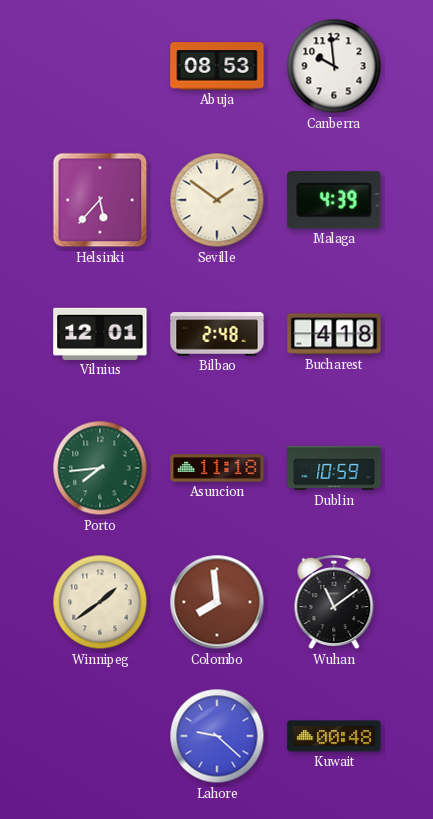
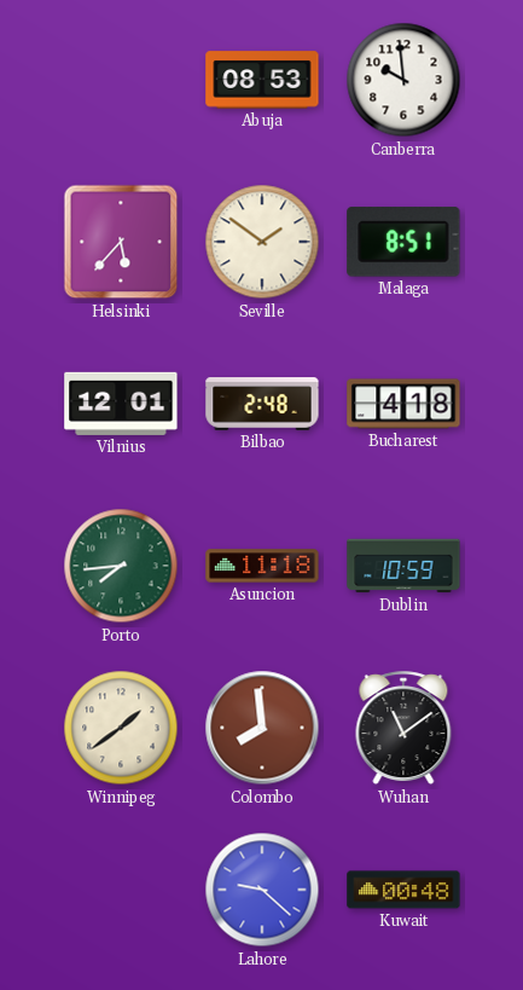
Malaga: 4:39 -> 8:51
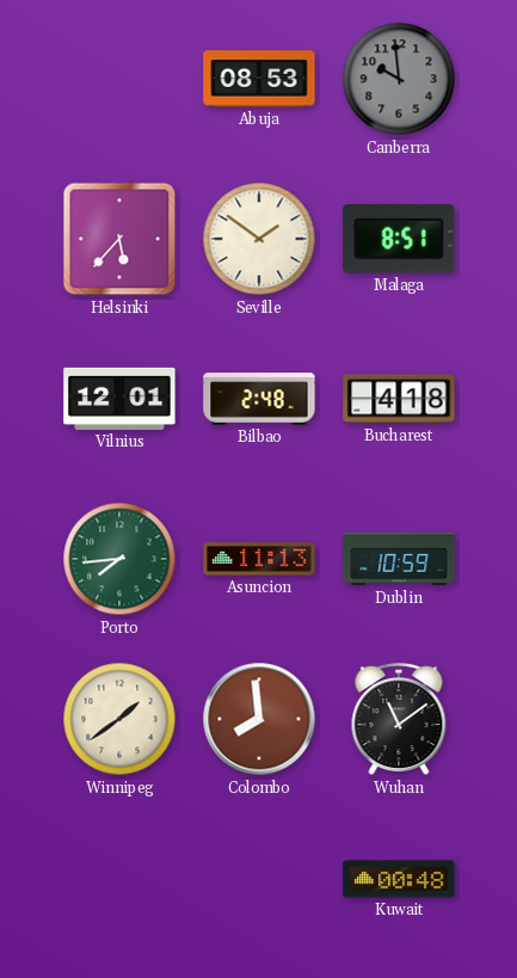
Canberra dial: white -> grey
Asuncion: 11:18 -> 11:13
Lahore: 9:22 -> none
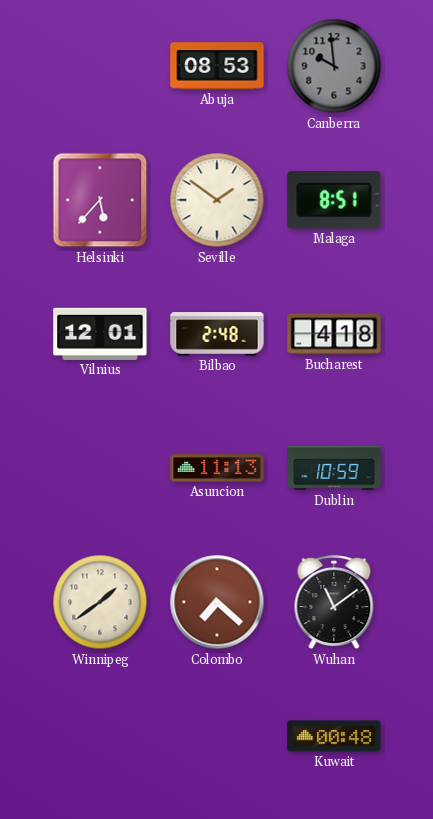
Porto: 7:44 -> none
Colombo: 7:59 -> 7:22
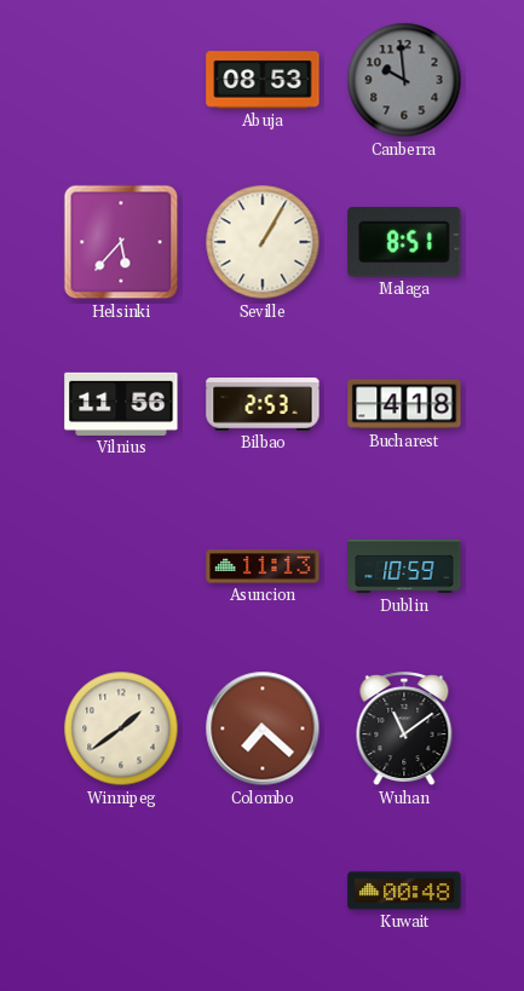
Seville: 1:51 -> 1:05
Vilnius: 12:01 -> 11:56
Bilbao: 2:48 -> 2:53
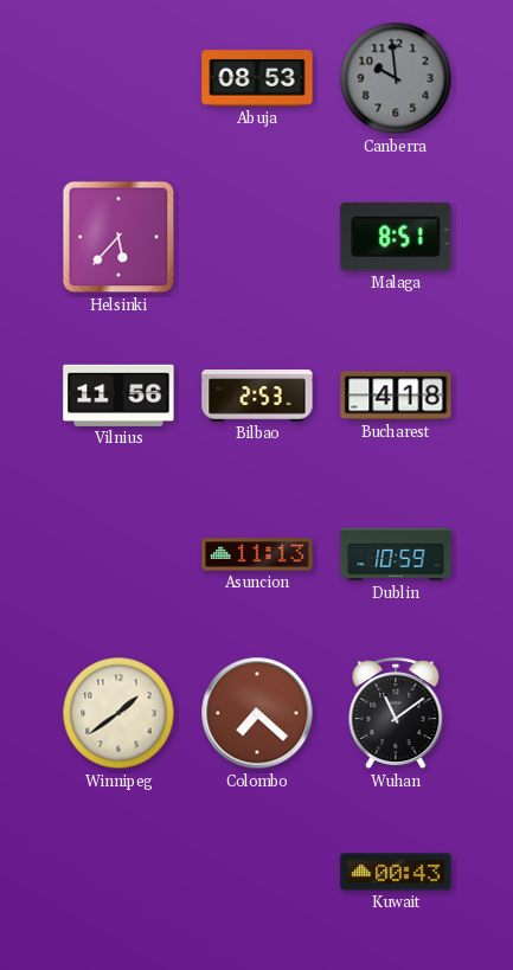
Seville: 1:05 -> none
Kuwait: 00:48 -> 00:43
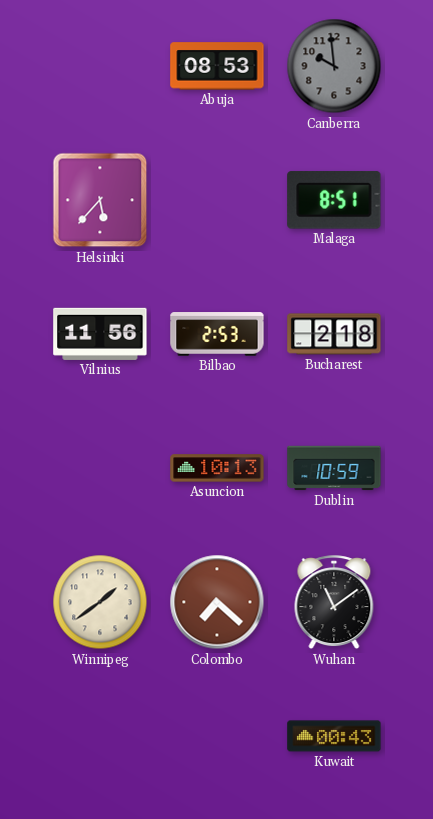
Bucharest: 4:18 -> 2:18
Asuncion: 11:13 -> 10:13
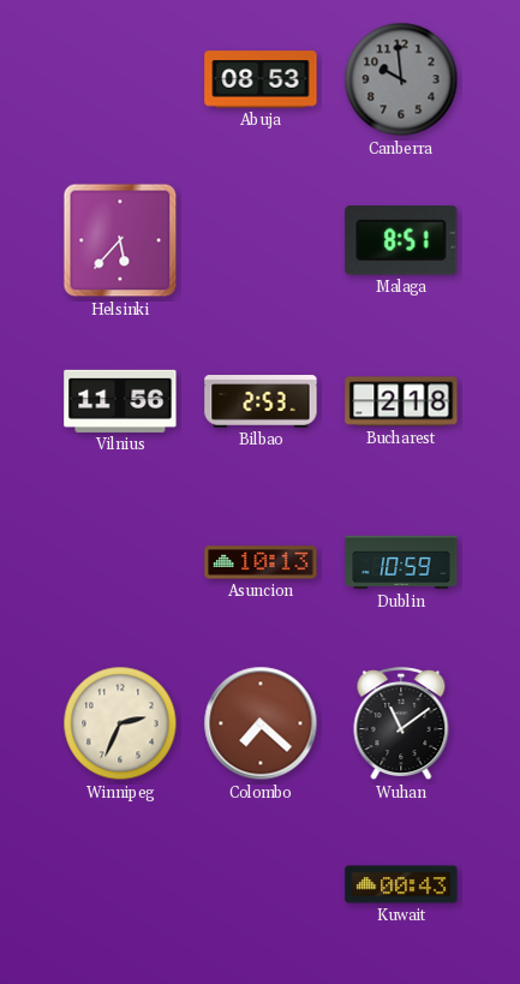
Winnipeg: 1:39 -> 2:34
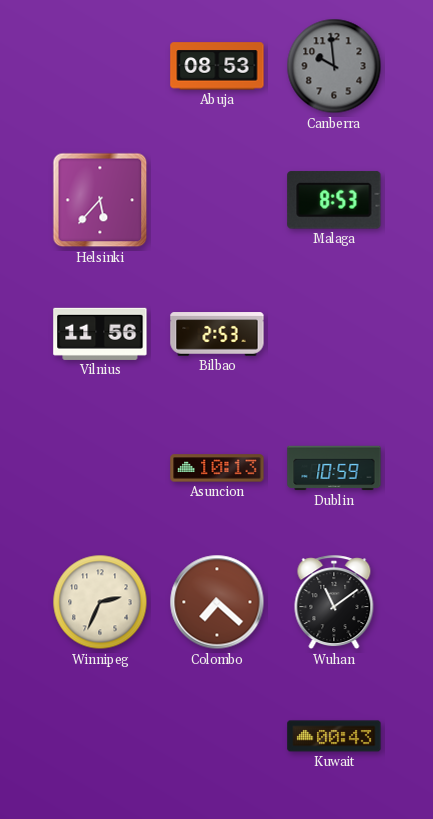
Malaga: 8:51 -> 8:53
Bucharest: 2:18 -> none
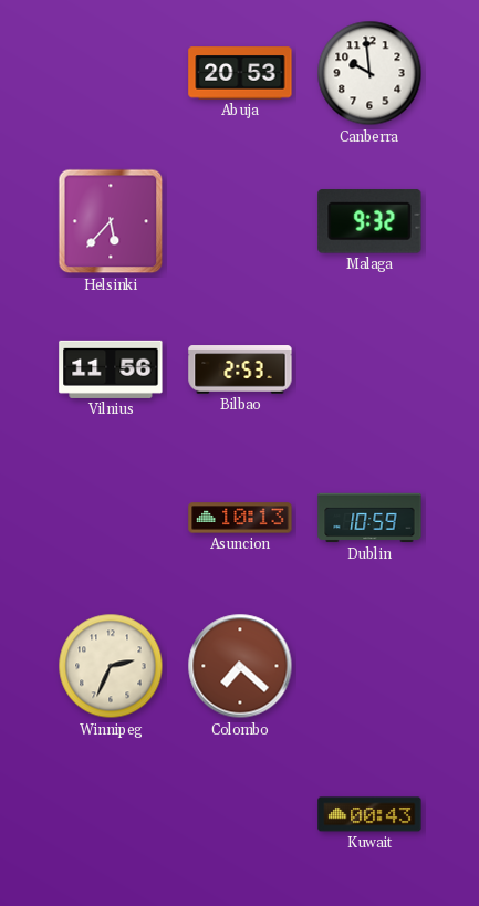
Abuja: 08:53 -> 20:53
Canberra dial: grey -> white
Malaga: 8:53 -> 9:32
Wuhan: 11:09 -> none
